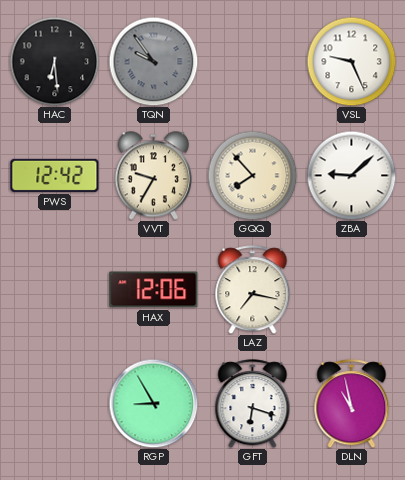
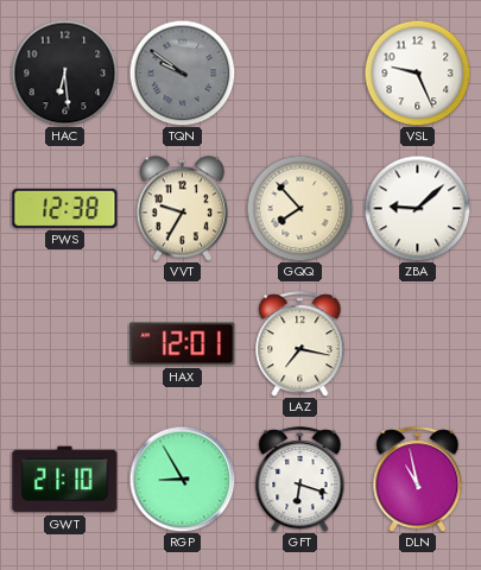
TQN: 9:54 -> 9:51
PWS: 12:42 -> 12:38
HAX: 12:06 -> 12:01
GWT: none -> 21:10
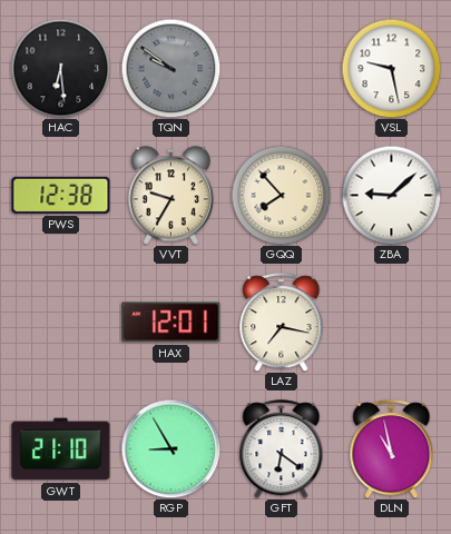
VSL: 9:26 -> 9:28
GFT: 6:18 -> 6:21
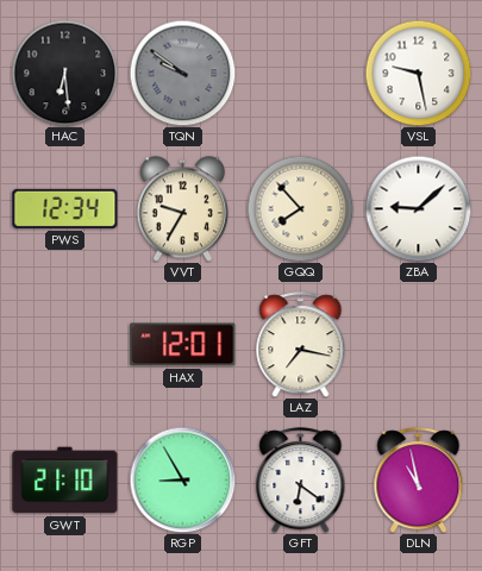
PWS: 12:38 -> 12:34
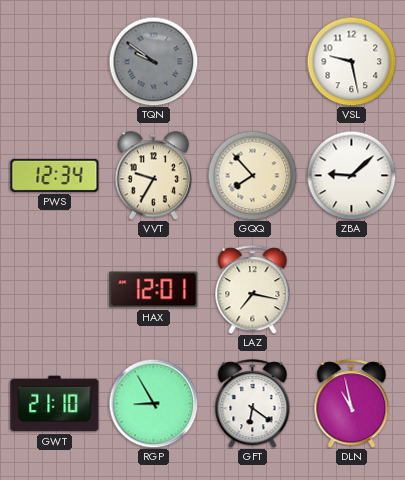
HAC: 6:29 -> none
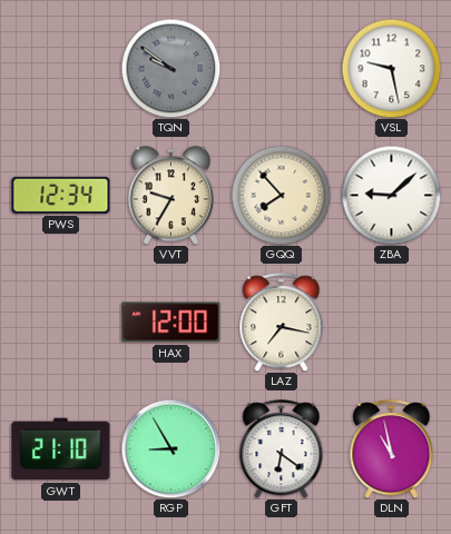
HAX: 12:01 -> 12:00
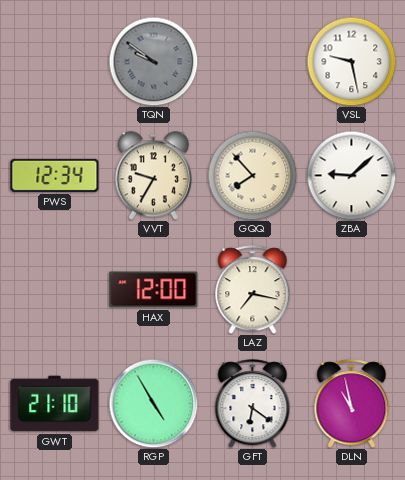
RGP: 8:55 -> 4:55
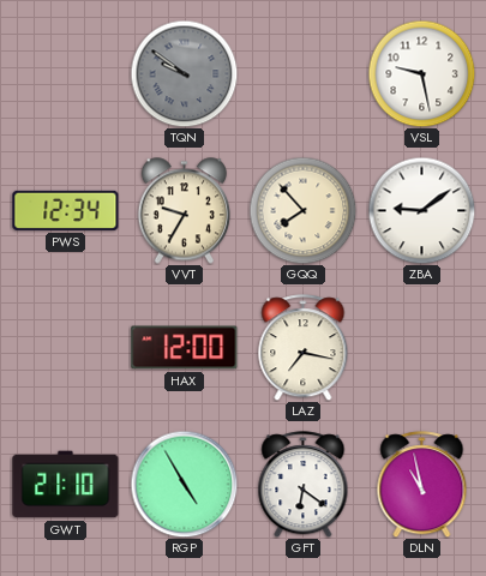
ZBA: 9:08 -> 9:09
